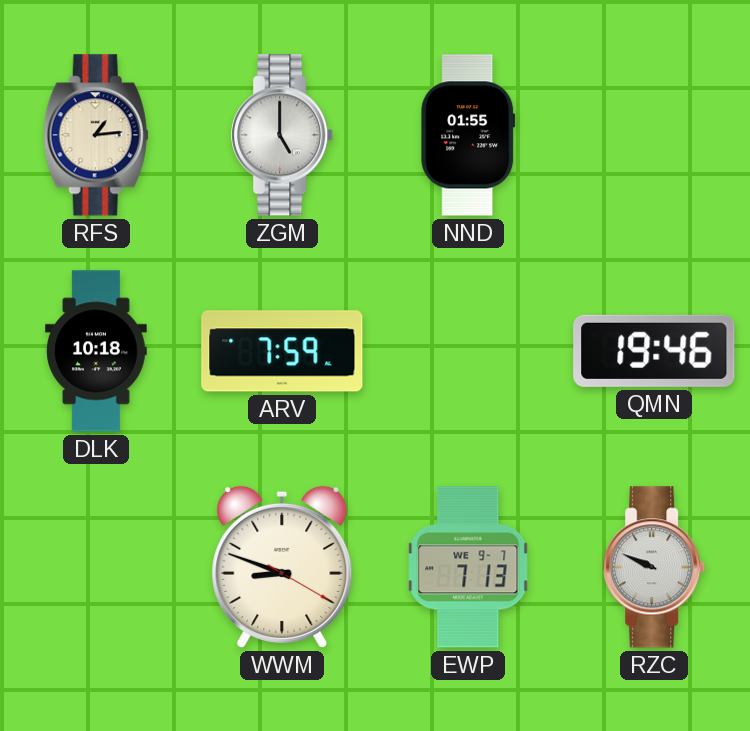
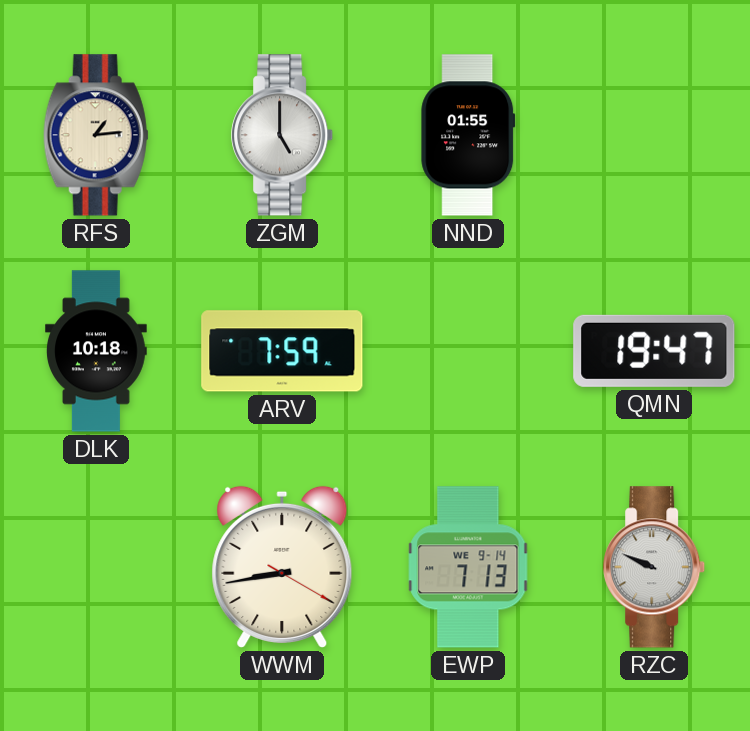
QMN: 19:46 -> 19:47
WWM: 8:48 -> 8:43
EWP date: WE 9-7 -> WE 9-14
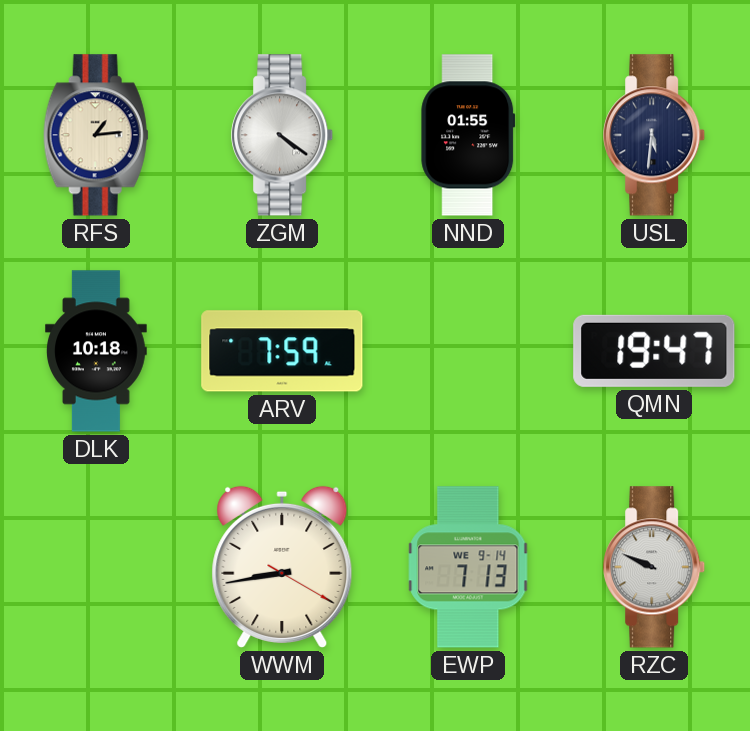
ZGM: 5:00 -> 4:21
USL: none -> 5:31
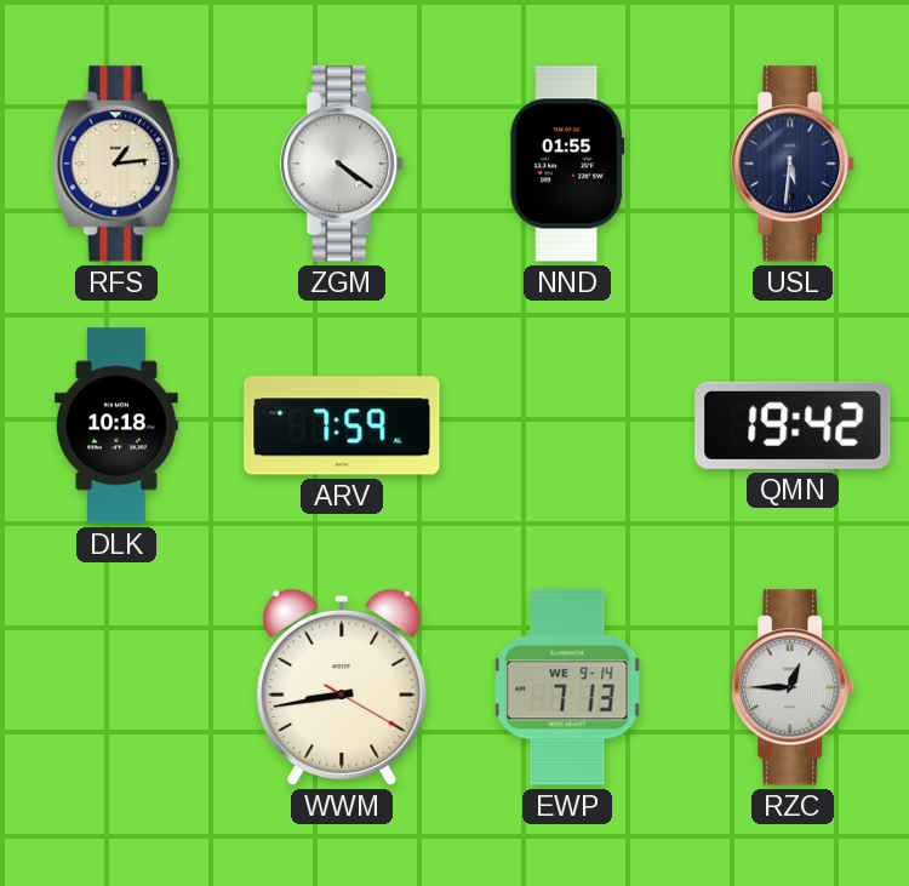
QMN: 19:47 -> 19:42
RZC: 9:49 -> 12:45
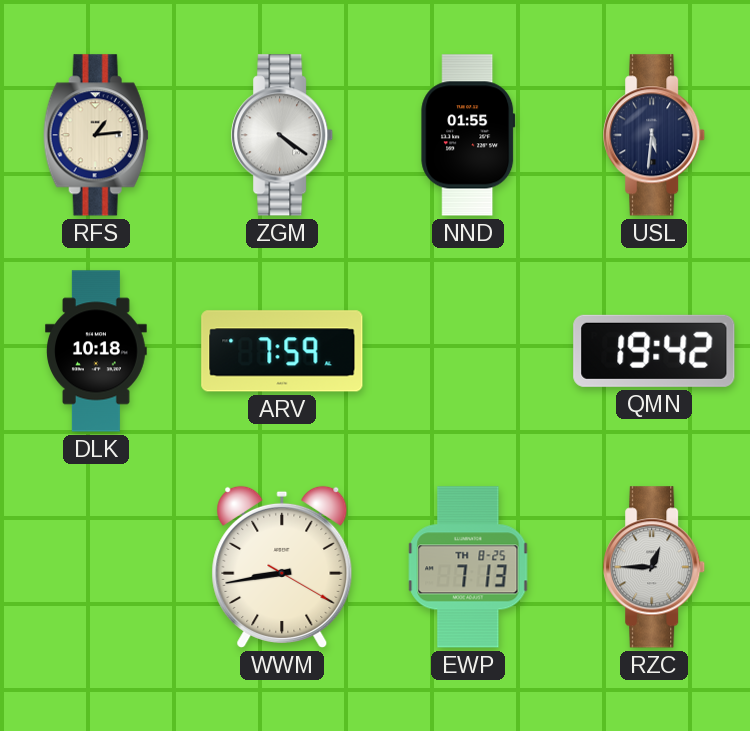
EWP date: WE 9-14 -> TH 8-25
